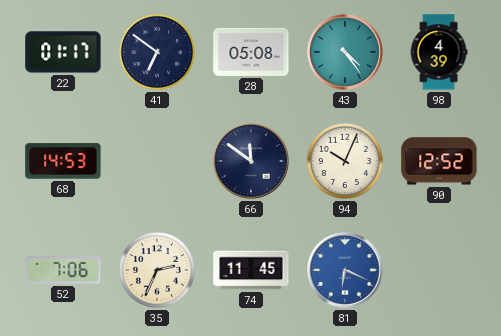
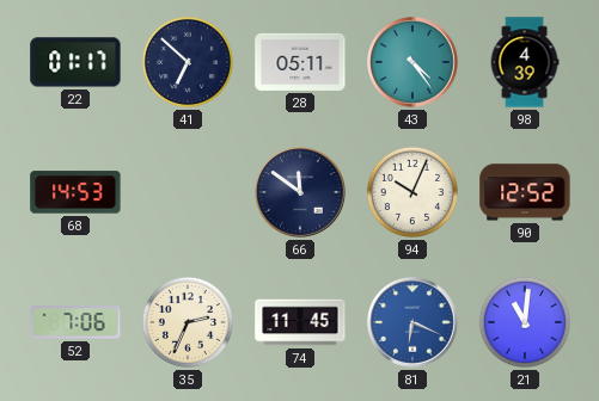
41: 6:51 -> 6:52
28: 05:08 -> 05:11
21: none -> 11:01
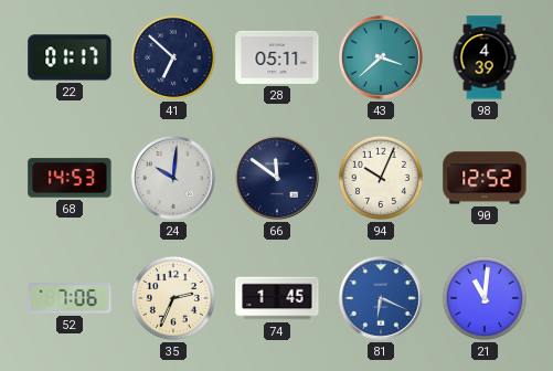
43: 4:24 -> 3:38
24: none -> 10:01
74: 11:45 -> 1:45
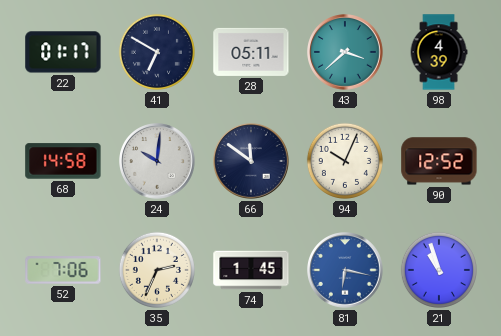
41: 6:52 -> 6:50
68: 14:53 -> 14:58
81: 6:19 -> 6:17
21: 11:01 -> 10:57
